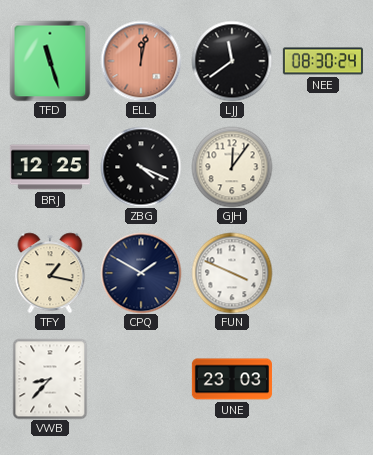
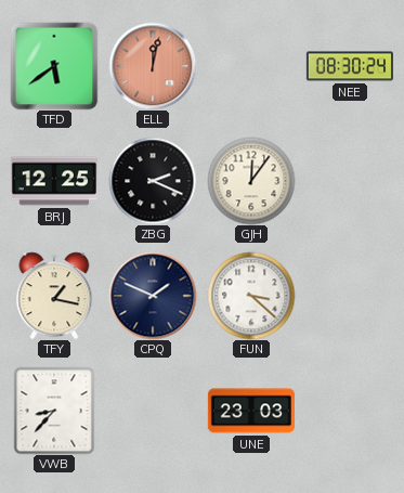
TFD: 11:27 -> 5:39
LJJ: 11:39 -> none
ZBG: 4:19 -> 2:19
CPQ: 1:50 -> 1:49
FUN: 3:49 -> 3:22
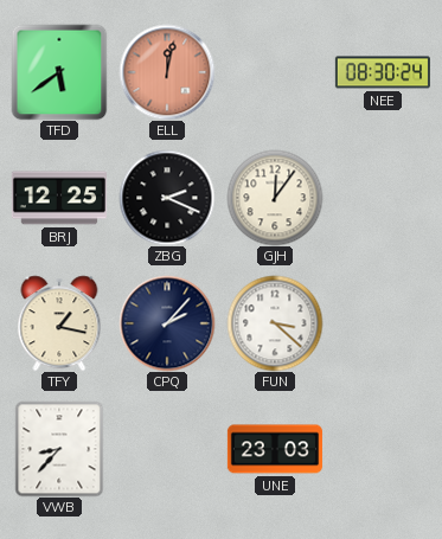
CPQ: 1:49 -> 2:07
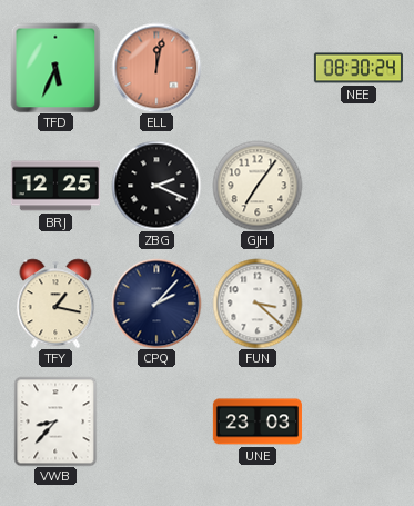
TFD: 5:39 -> 5:34
GJH: 12:06 -> 7:06
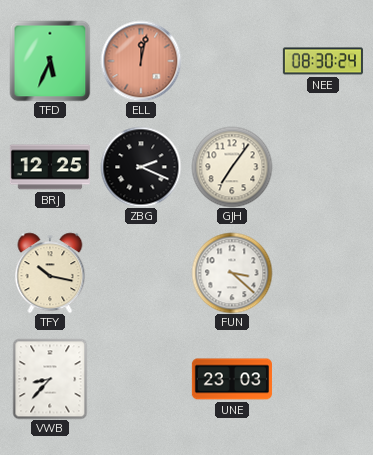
TFY: 1:17 -> 10:17
CPQ: 2:07 -> none
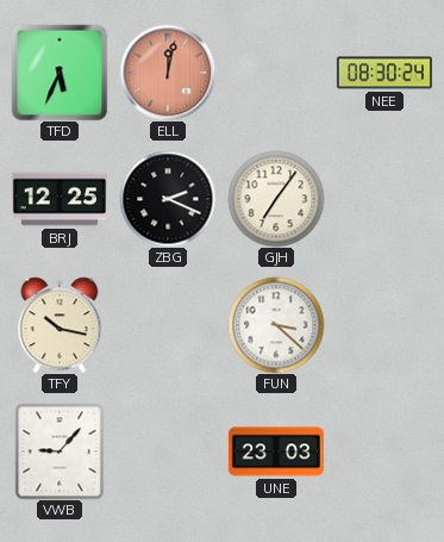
VWB: 8:37 -> 9:07
